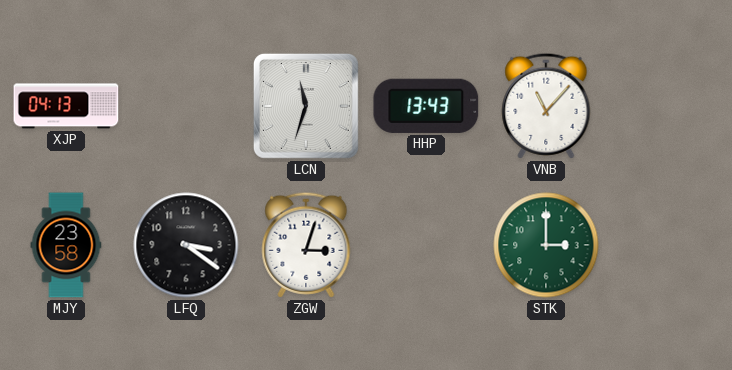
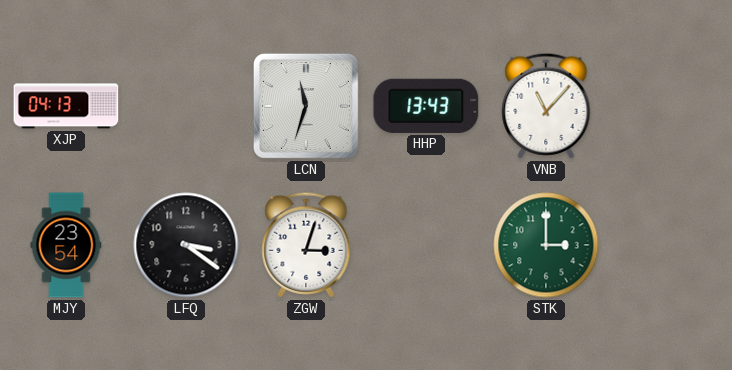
MJY: 23:58 -> 23:54
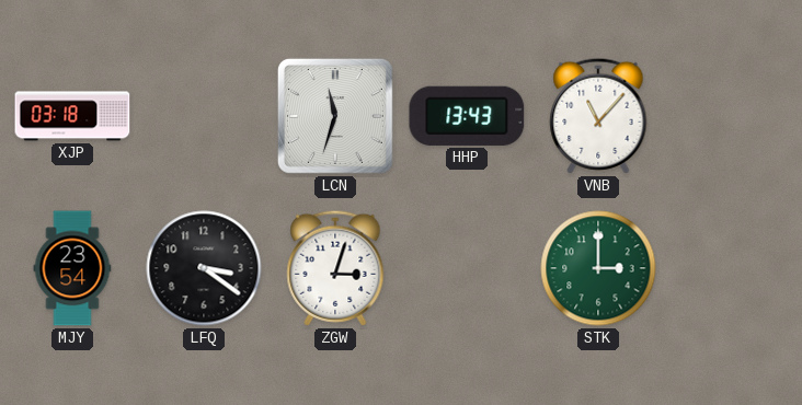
XJP: 04:13 -> 03:18
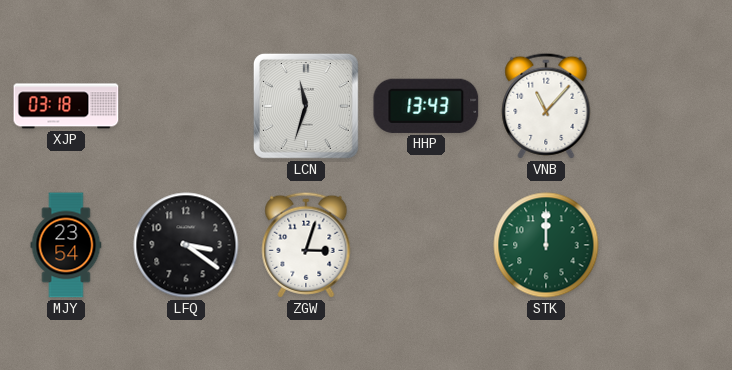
STK: 3:00 -> 12:00
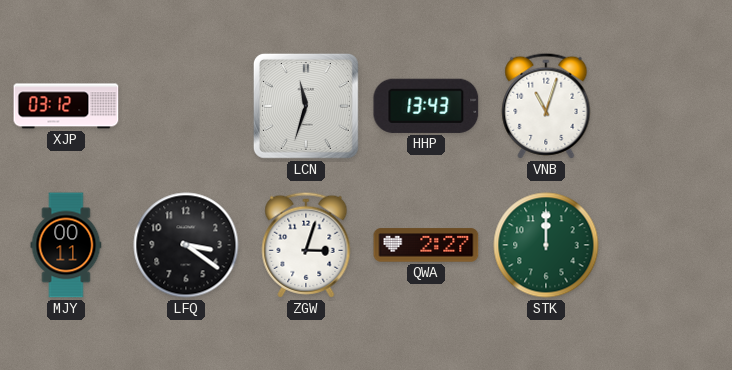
XJP: 03:18 -> 03:12
VNB: 11:07 -> 11:03
MJY: 23:54 -> 00:11
QWA: none -> 2:27
